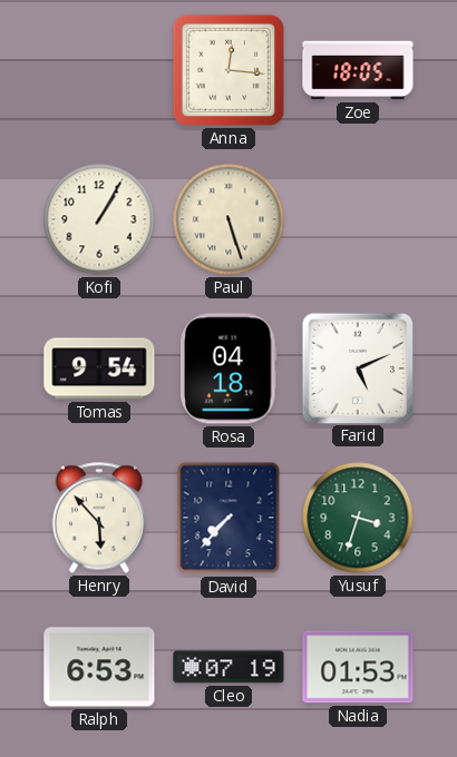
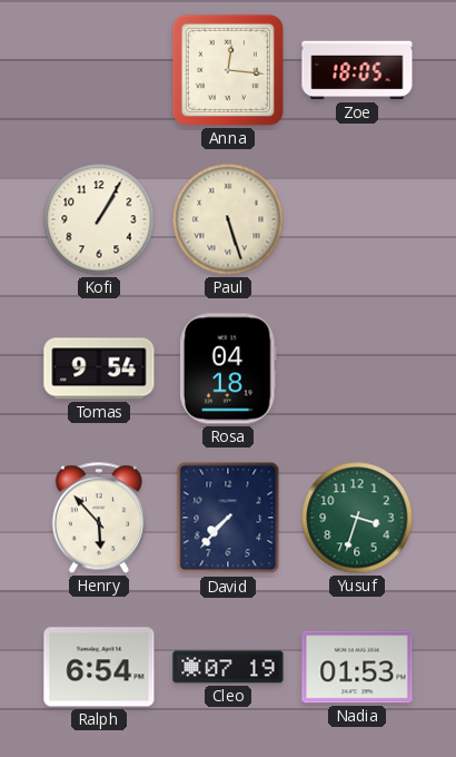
Farid: 5:11 -> none
Ralph: 6:53 -> 6:54
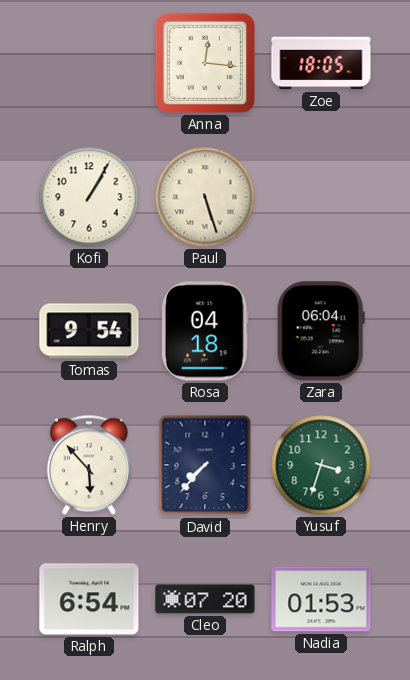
Zara: none -> 06:04
Cleo: 07:19 -> 07:20
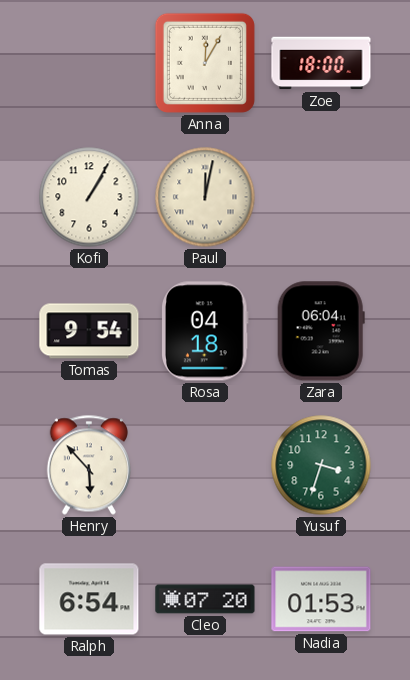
Anna: 12:16 -> 12:05
Zoe: 18:05 -> 18:00
Paul: 5:27 -> 12:02
David: 7:37 -> none
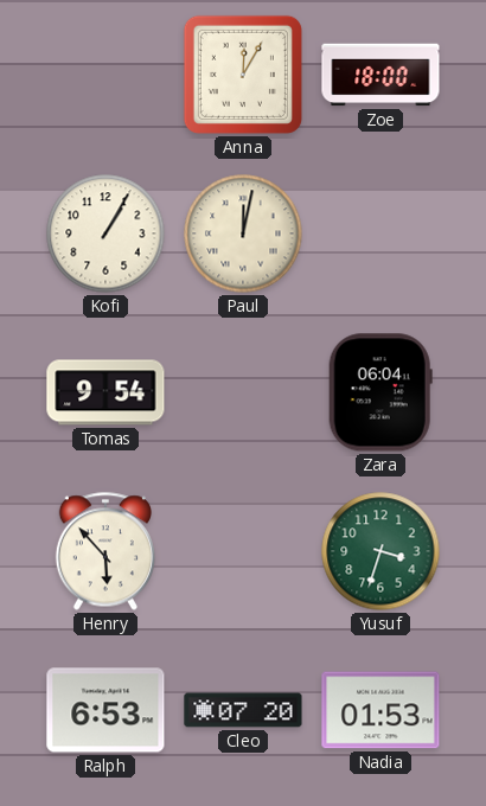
Rosa: 04:18 -> none
Ralph: 6:54 -> 6:53
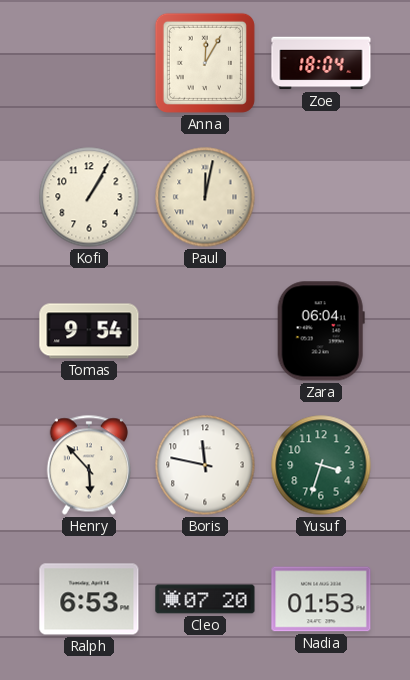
Zoe: 18:00 -> 18:04
Boris: none -> 11:47
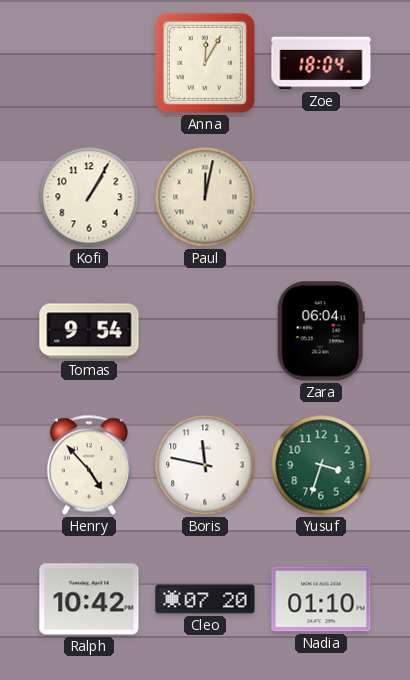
Henry: 5:53 -> 4:53
Ralph: 6:53 -> 10:42
Nadia: 01:53 -> 01:10
